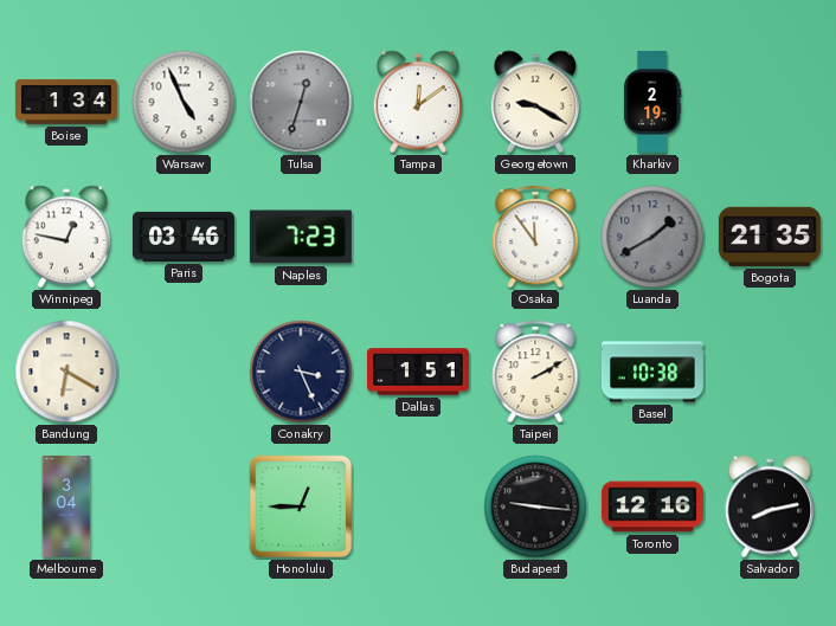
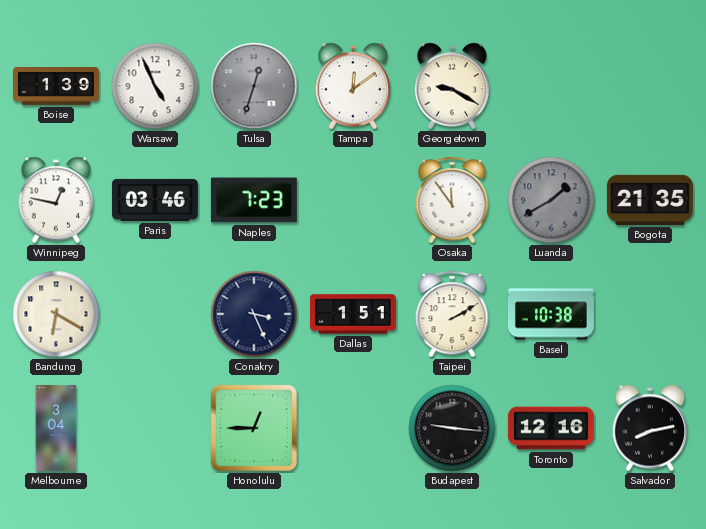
Boise: 1:34 -> 1:39
Kharkiv: 2:19 -> none
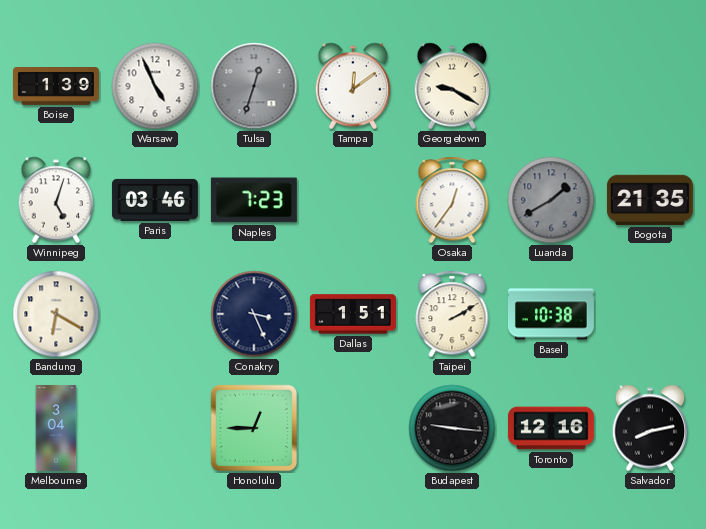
Winnipeg: 12:47 -> 5:03
Osaka: 11:54 -> 12:36
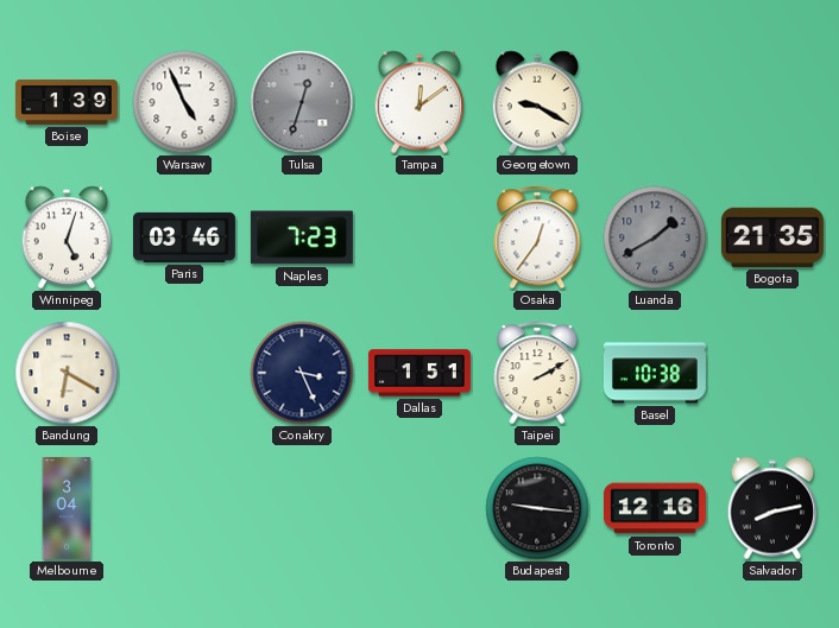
Honolulu: 12:45 -> none
